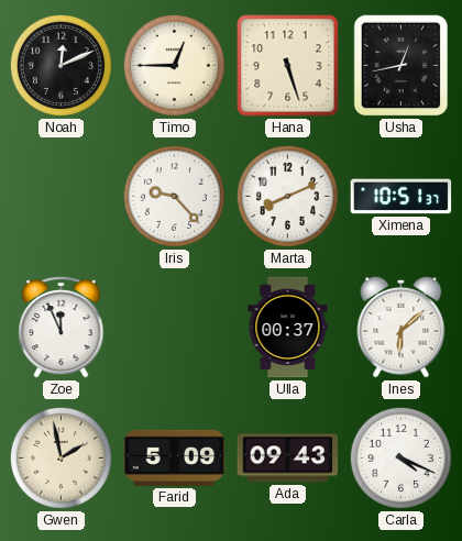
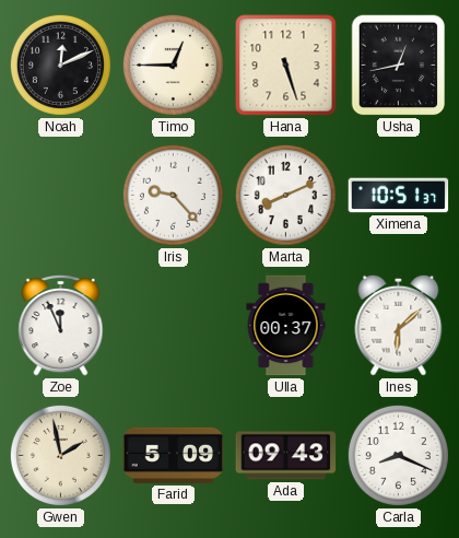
Carla: 4:19 -> 8:19
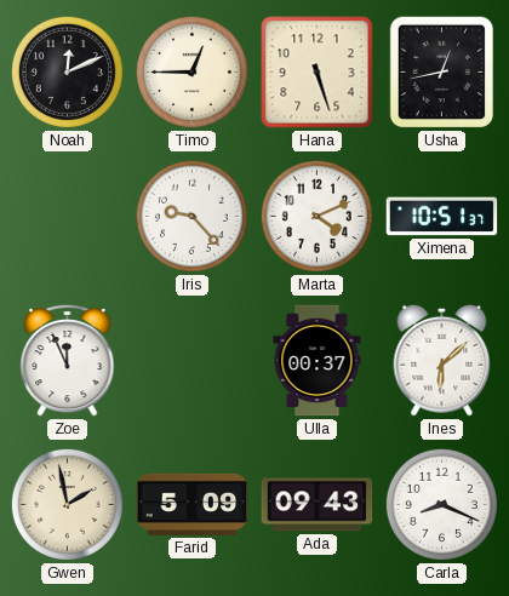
Marta: 8:11 -> 4:11
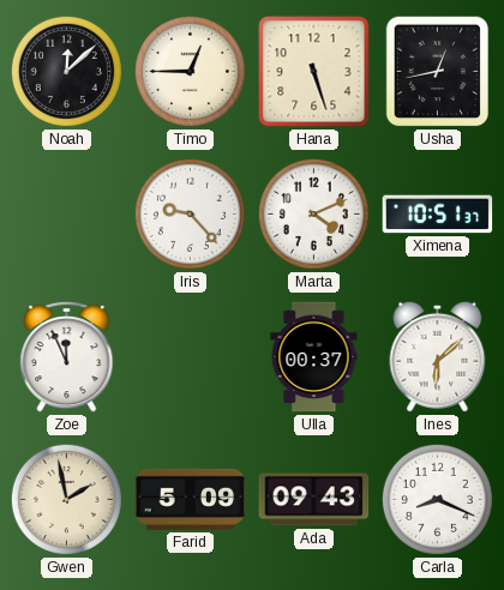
Noah: 12:11 -> 12:08
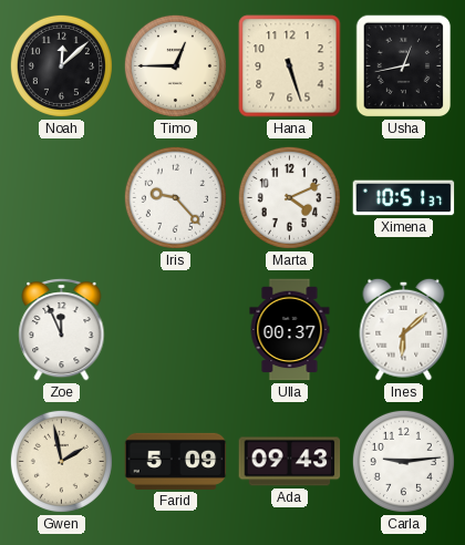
Carla: 8:19 -> 9:14
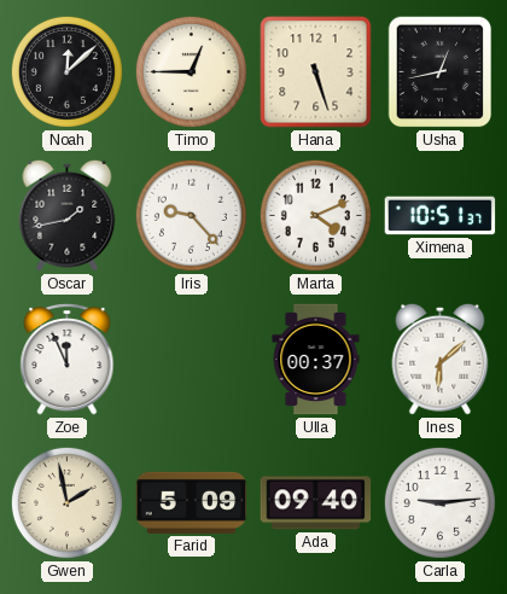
Oscar: none -> 1:43
Ada: 09:43 -> 09:40
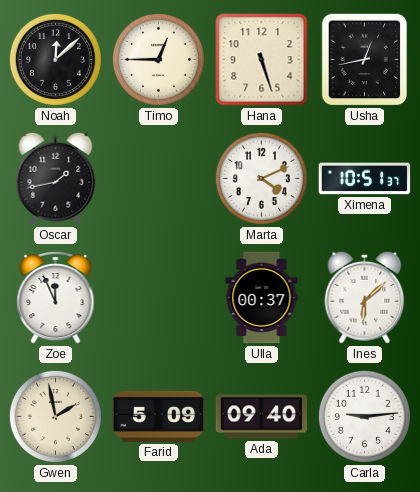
Iris: 9:23 -> none
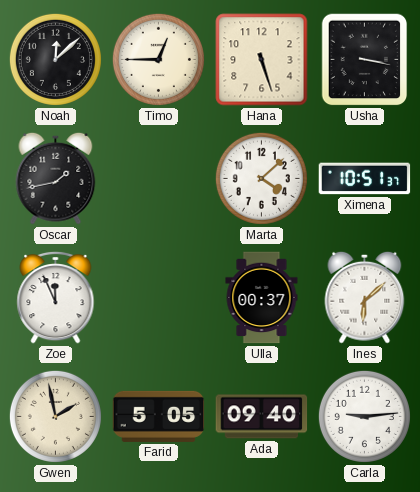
Usha: 12:43 -> 3:17
Marta: 4:11 -> 4:08
Farid: 5:09 -> 5:05
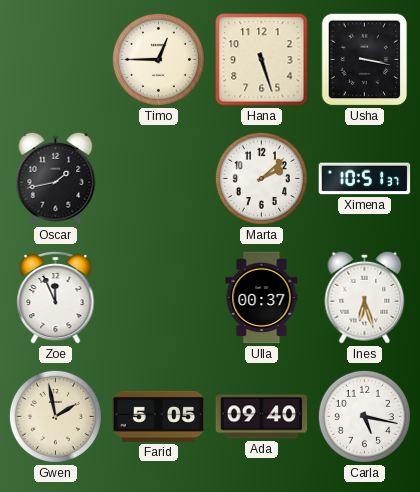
Noah: 12:08 -> none
Marta: 4:08 -> 2:08
Ines: 6:08 -> 6:27
Carla: 9:14 -> 5:17
